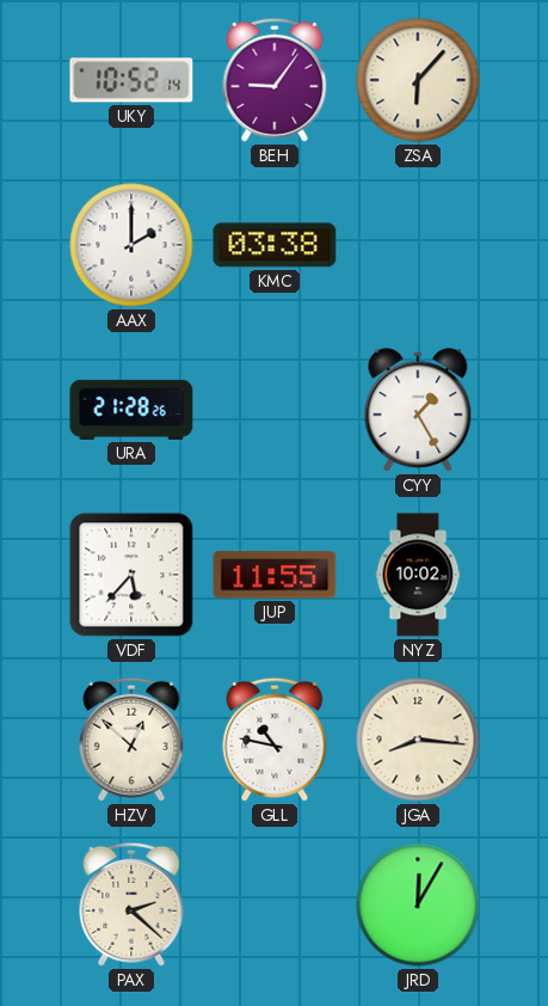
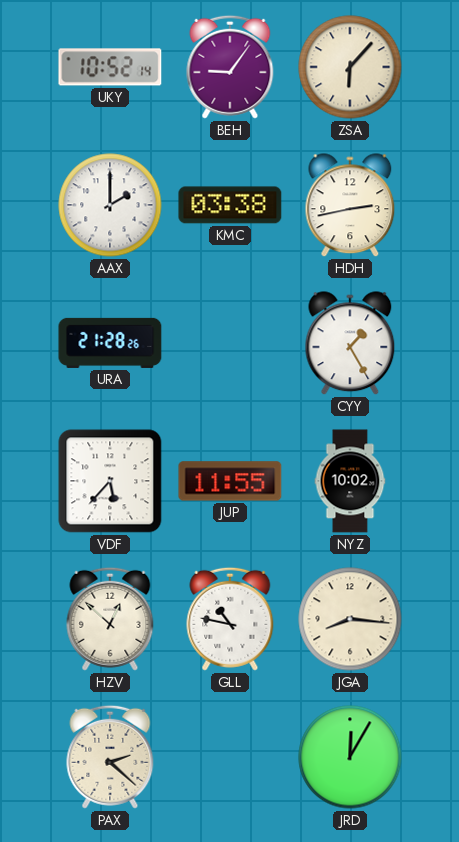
HDH: none -> 2:43
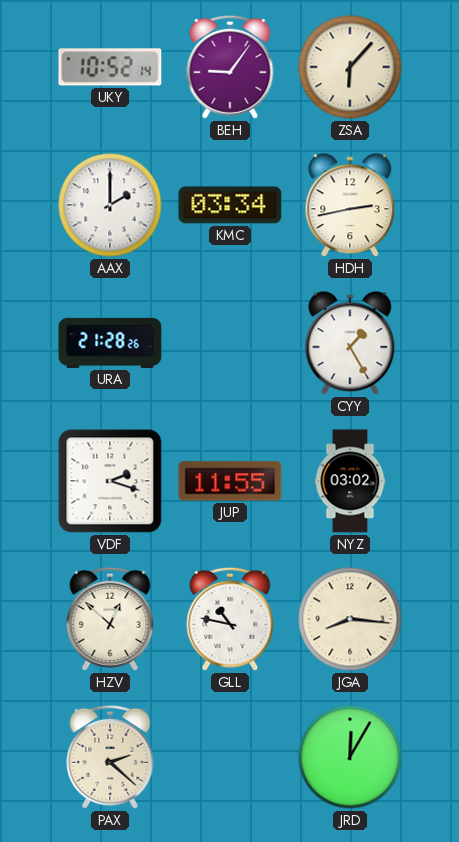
KMC: 03:38 -> 03:34
VDF: 5:37 -> 2:18
NYZ: 10:02 -> 03:02
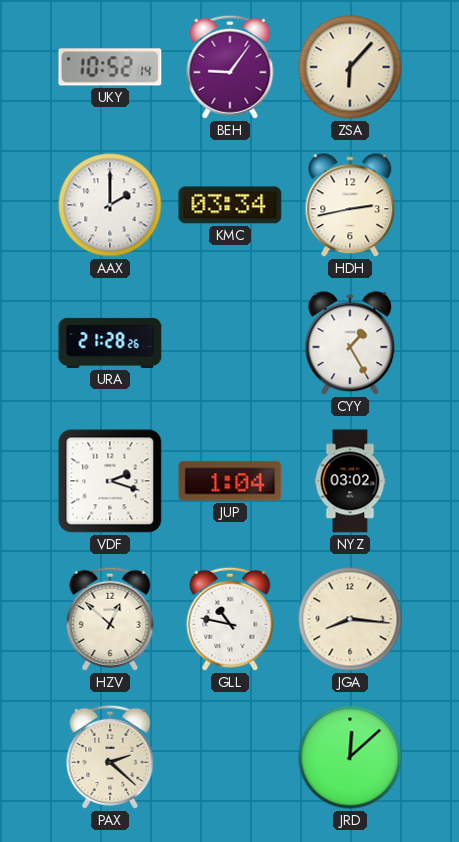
JUP: 11:55 -> 1:04
JRD: 12:05 -> 12:08
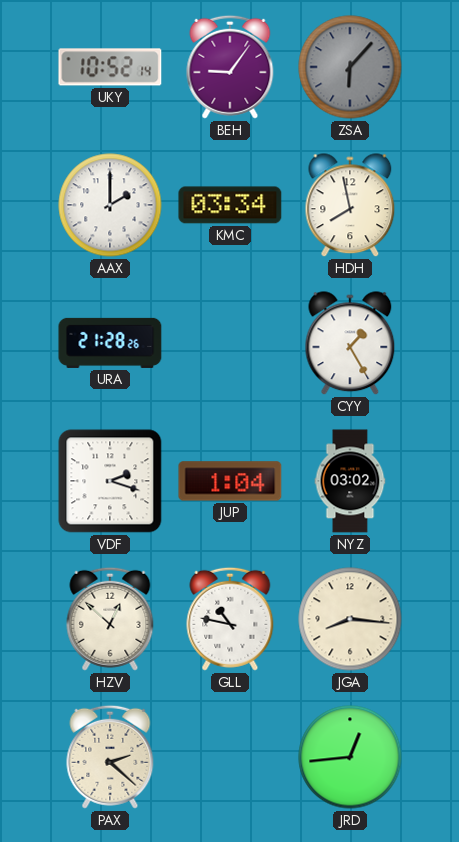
ZSA dial: cream -> grey
HDH: 2:43 -> 7:58
JRD: 12:08 -> 12:44
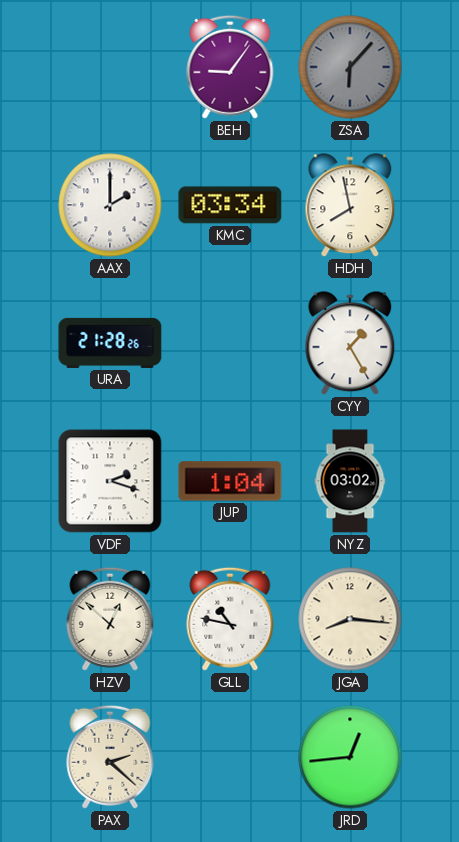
UKY: 10:52 -> none
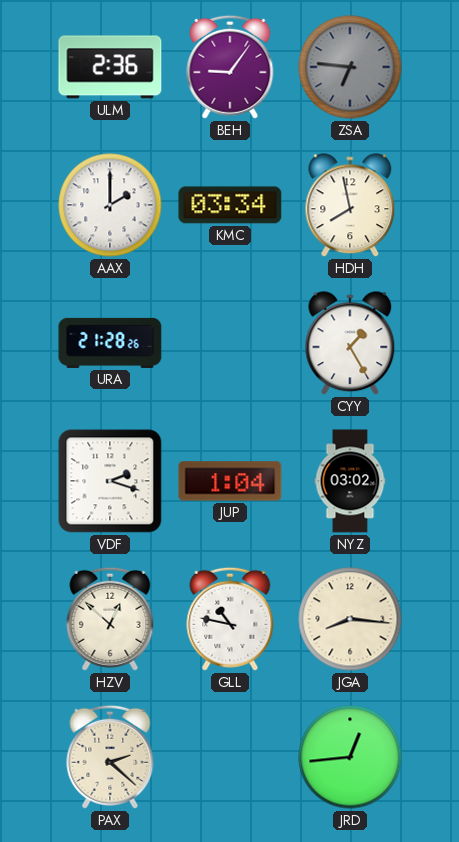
ULM: none -> 2:36
ZSA: 6:07 -> 6:46
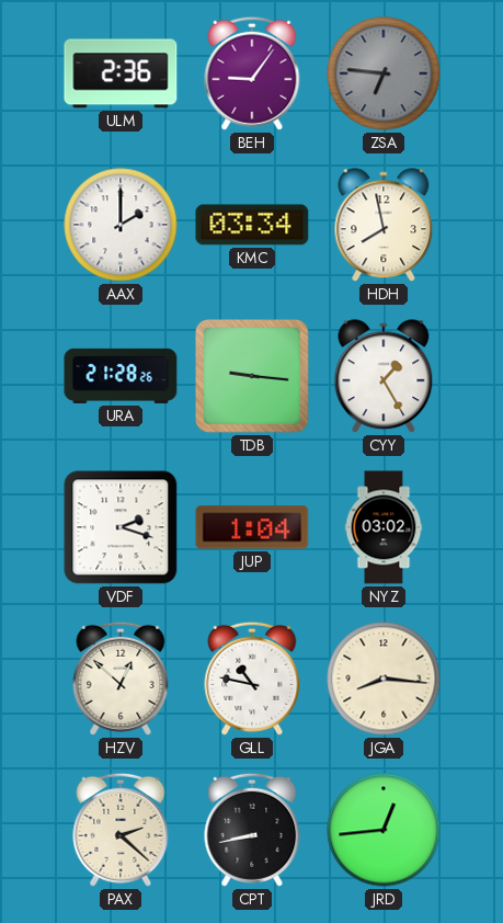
TDB: none -> 9:16
CPT: none -> 8:43
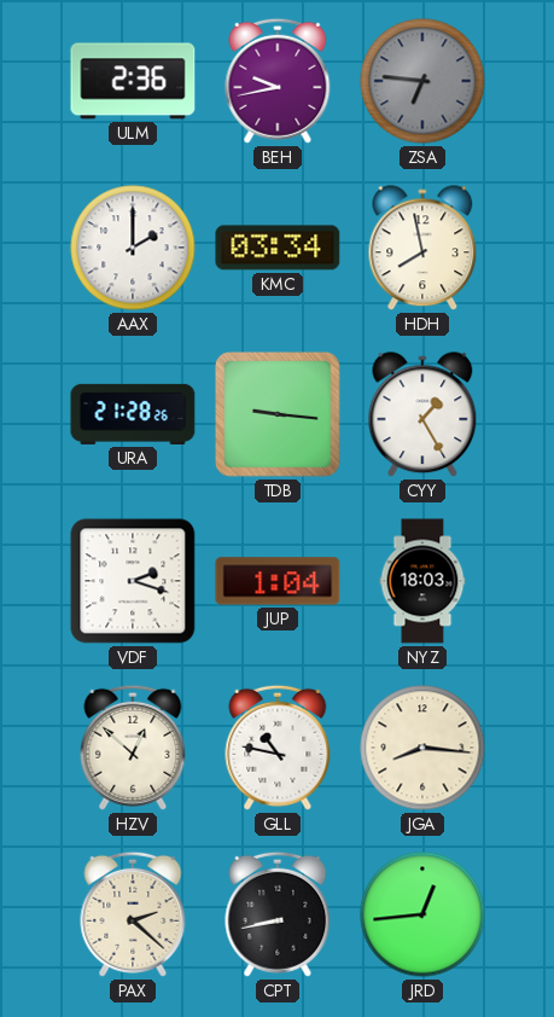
BEH: 9:06 -> 9:43
NYZ: 03:02 -> 18:03
